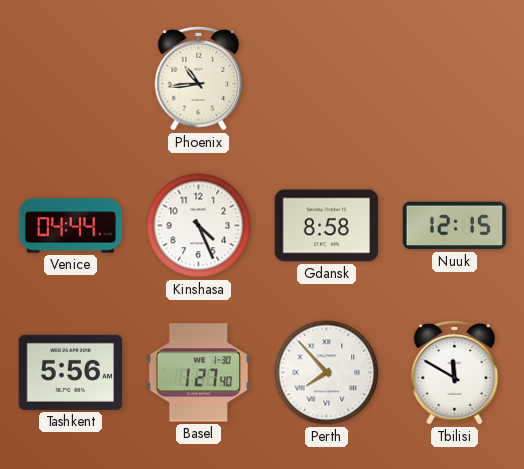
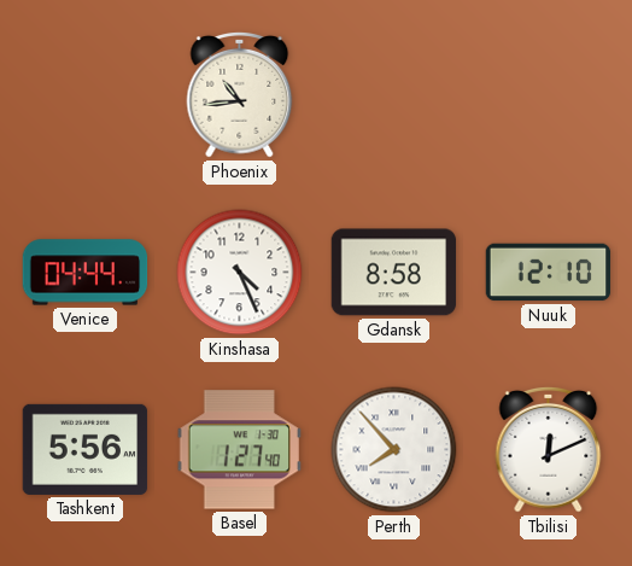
Nuuk: 12:15 -> 12:10
Tbilisi: 11:50 -> 12:11
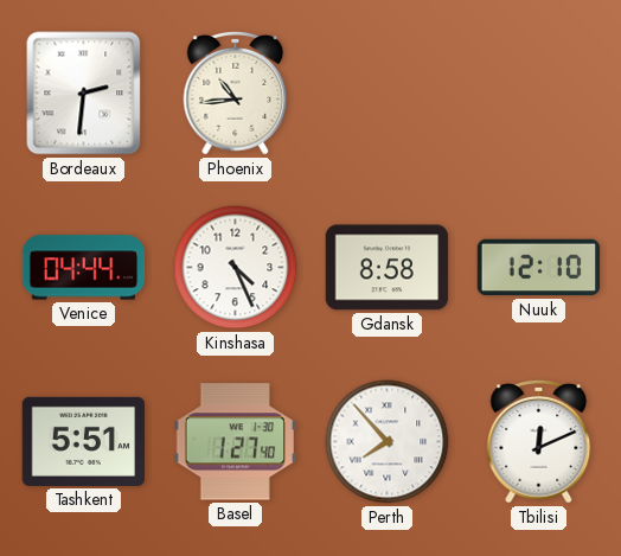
Bordeaux: none -> 2:31
Tashkent: 5:56 -> 5:51
